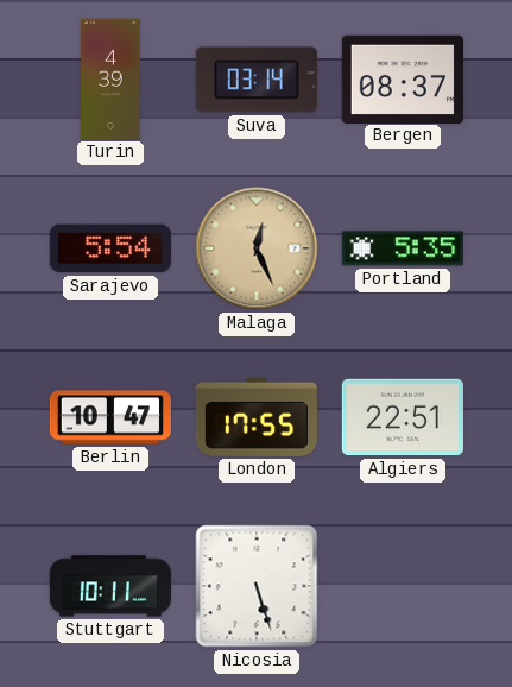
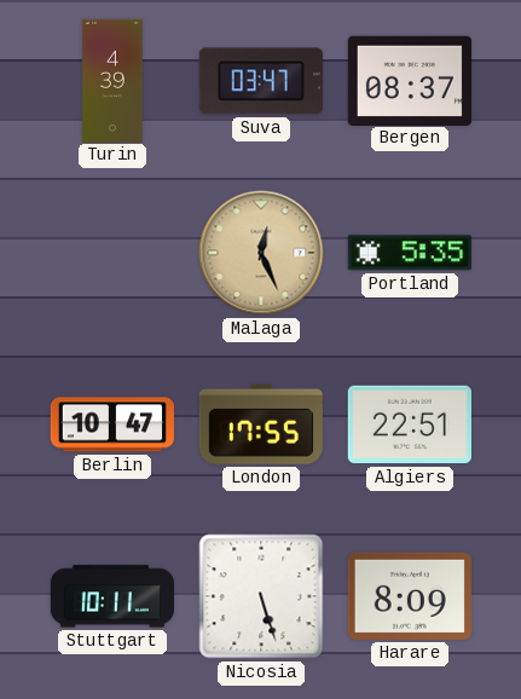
Suva: 03:14 -> 03:47
Sarajevo: 5:54 -> none
Harare: none -> 8:09
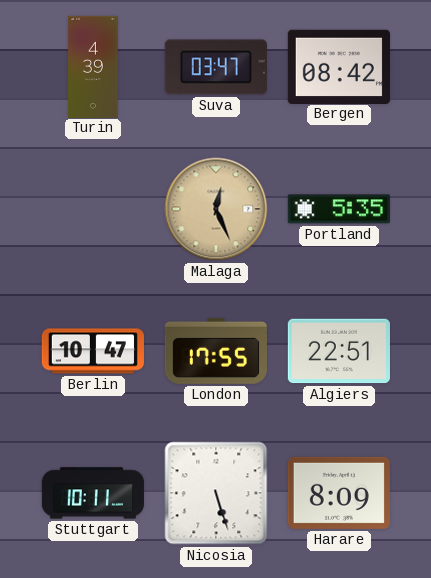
Bergen: 08:37 -> 08:42
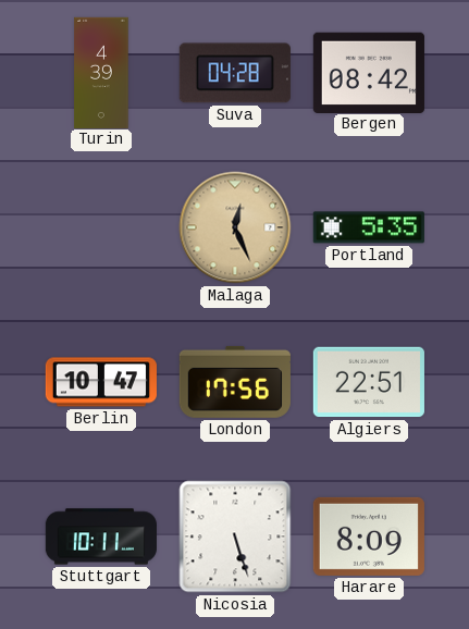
Suva: 03:47 -> 04:28
London: 17:55 -> 17:56
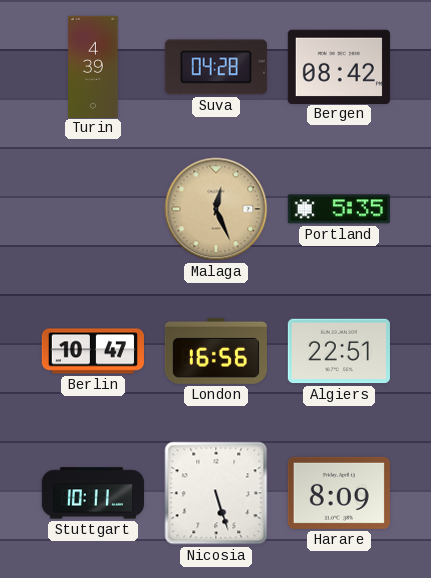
London: 17:56 -> 16:56
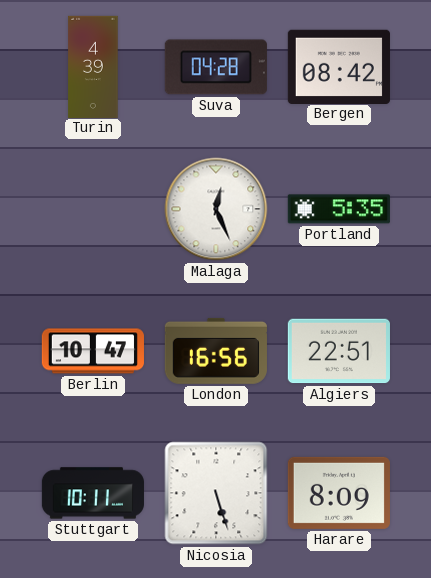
Malaga dial: champagne -> white
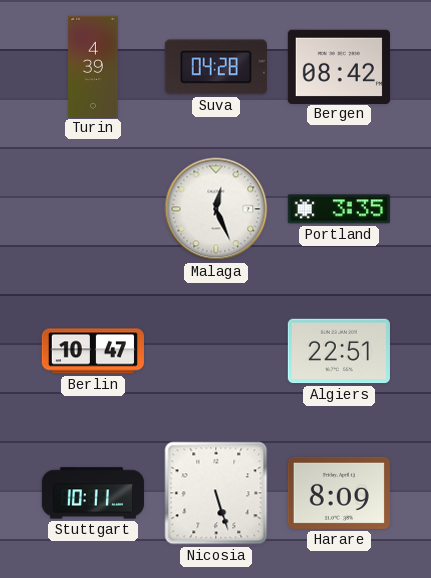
Portland: 5:35 -> 3:35
London: 16:56 -> none
